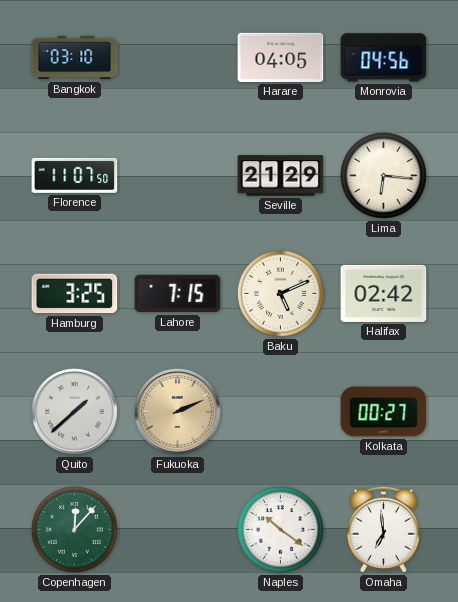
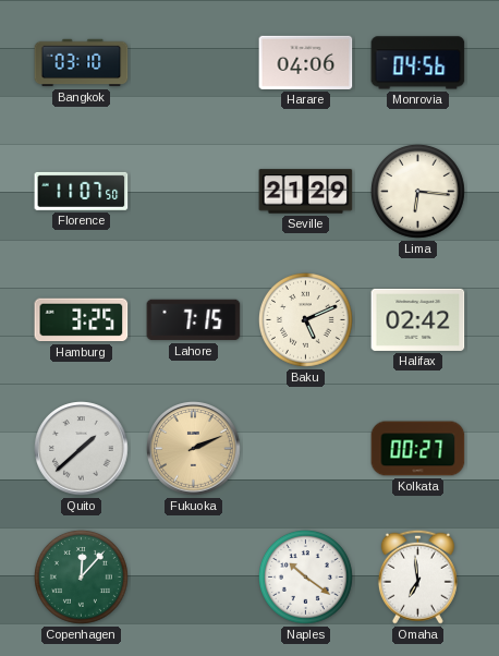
Harare: 04:05 -> 04:06
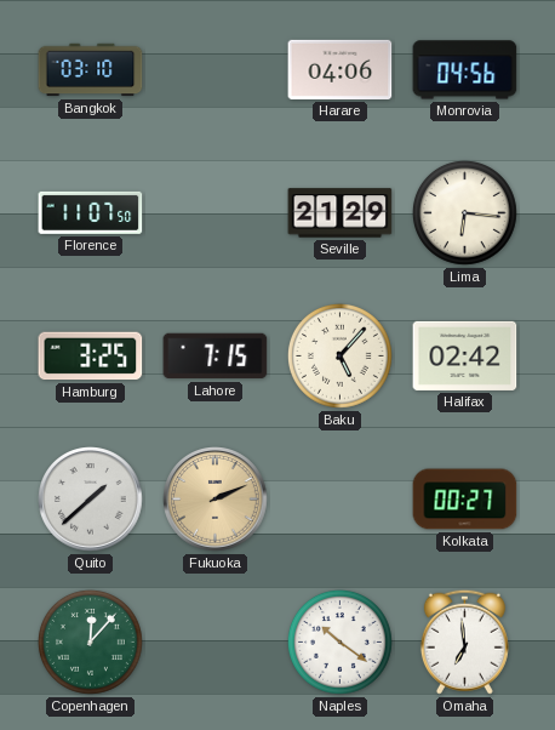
Baku: 5:11 -> 5:07
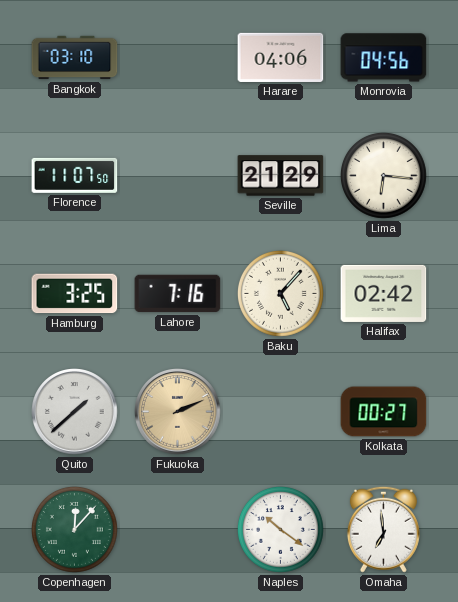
Lahore: 7:15 -> 7:16
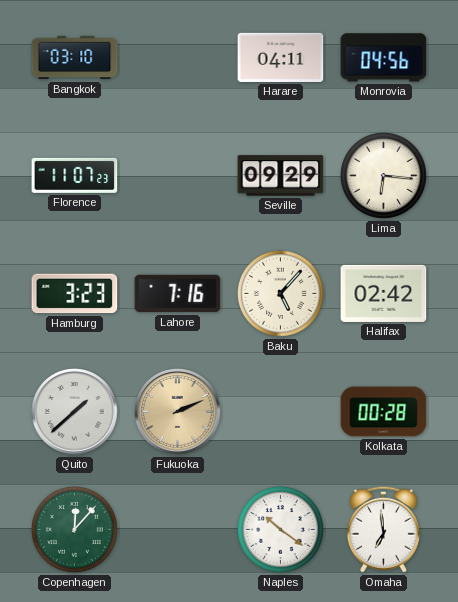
Harare: 04:06 -> 04:11
Florence: 11:07:50 -> 11:07:23
Seville: 21:29 -> 09:29
Hamburg: 3:25 -> 3:23
Kolkata: 00:27 -> 00:28
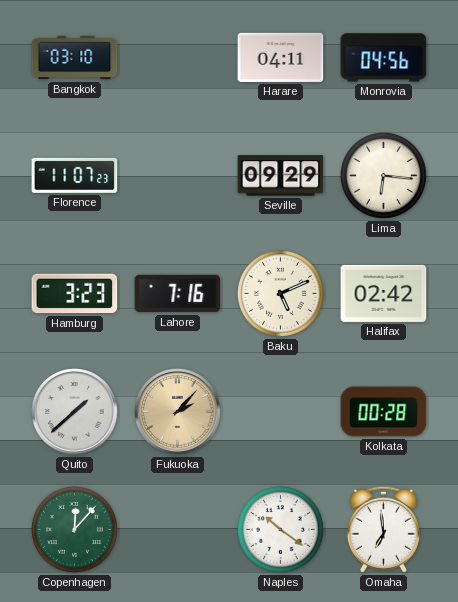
Baku: 5:07 -> 5:11
Fukuoka: 2:11 -> 2:07
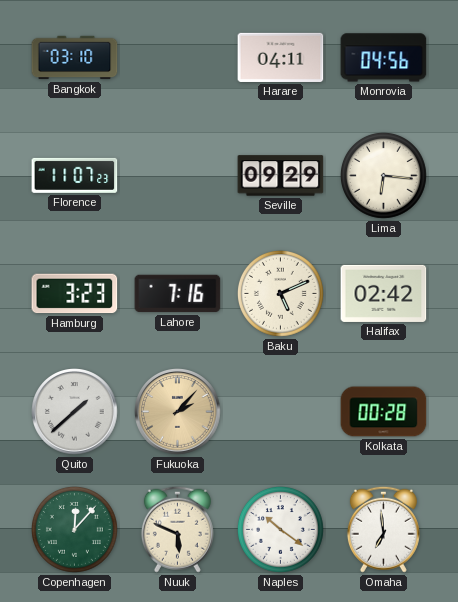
Nuuk: none -> 5:49
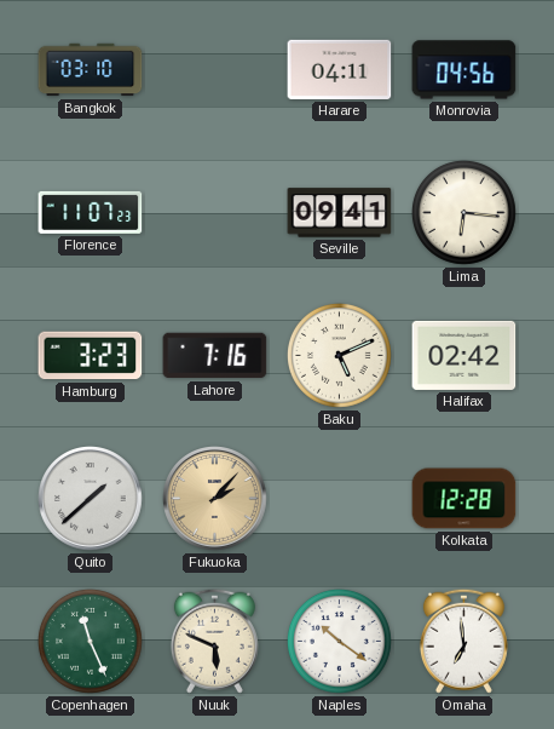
Seville: 09:29 -> 09:41
Kolkata: 00:28 -> 12:28
Copenhagen: 12:07 -> 11:26
